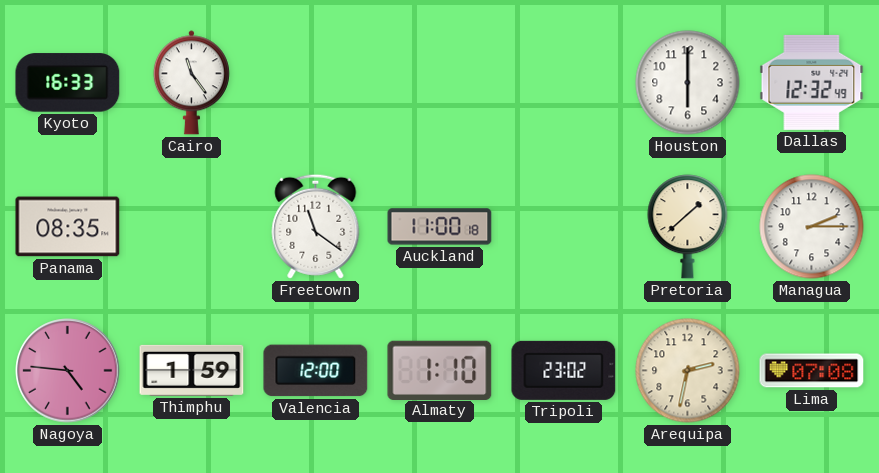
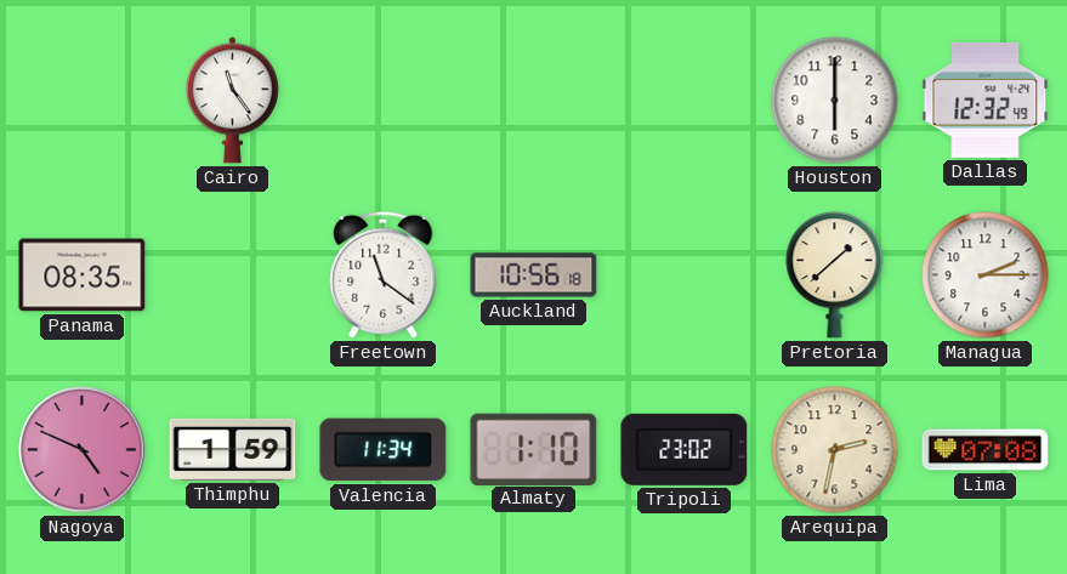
Kyoto: 16:33 -> none
Auckland: 11:00 -> 10:56
Nagoya: 4:46 -> 4:49
Valencia: 12:00 -> 11:34
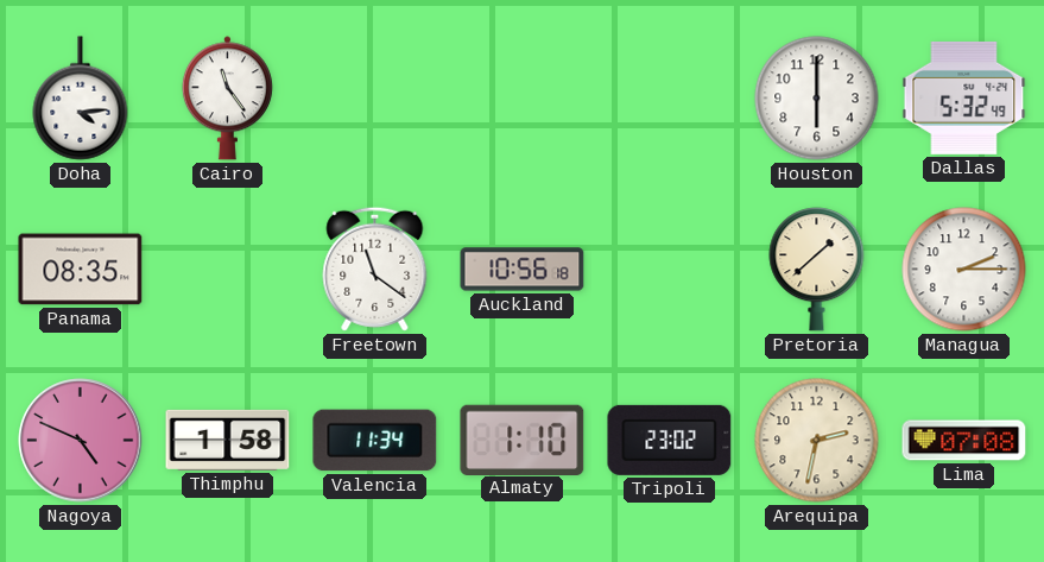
Doha: none -> 4:14
Dallas: 12:32 -> 5:32
Thimphu: 1:59 -> 1:58
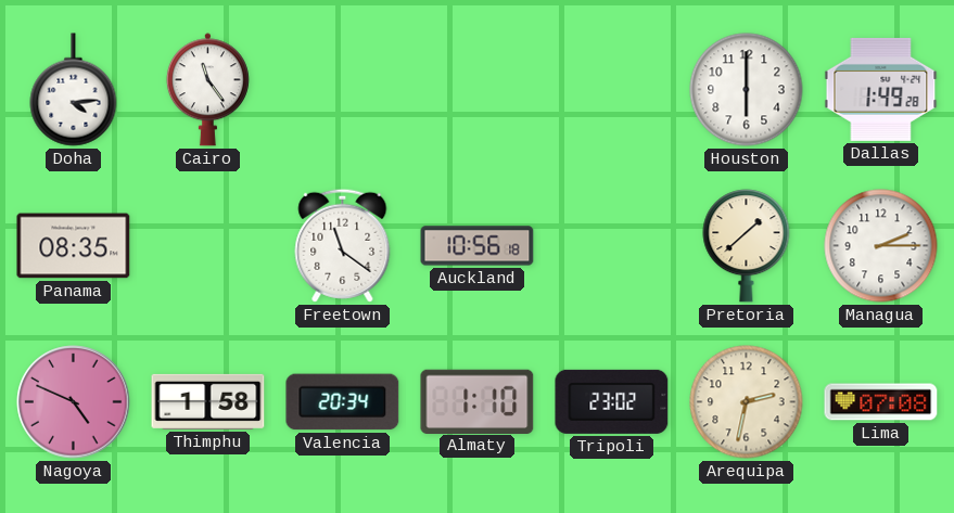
Dallas: 5:32 -> 1:49
Valencia: 11:34 -> 20:34
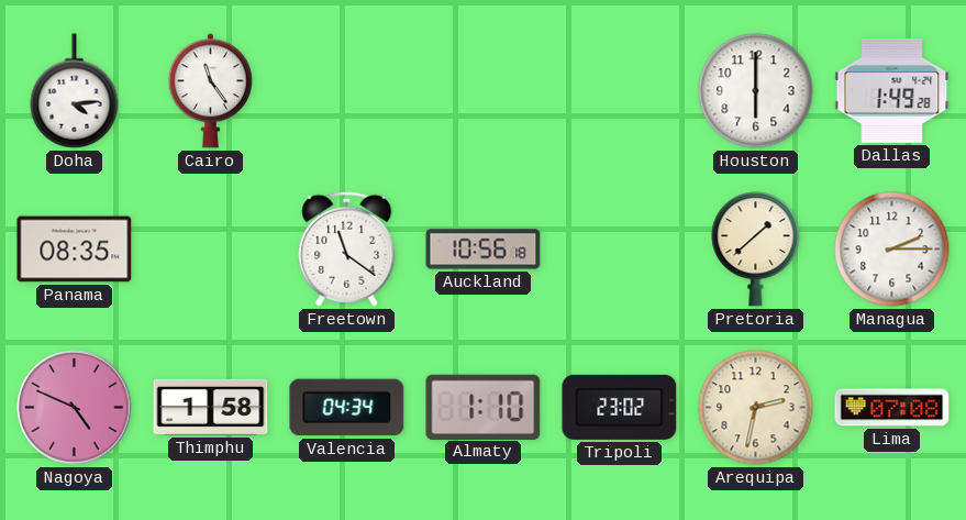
Valencia: 20:34 -> 04:34
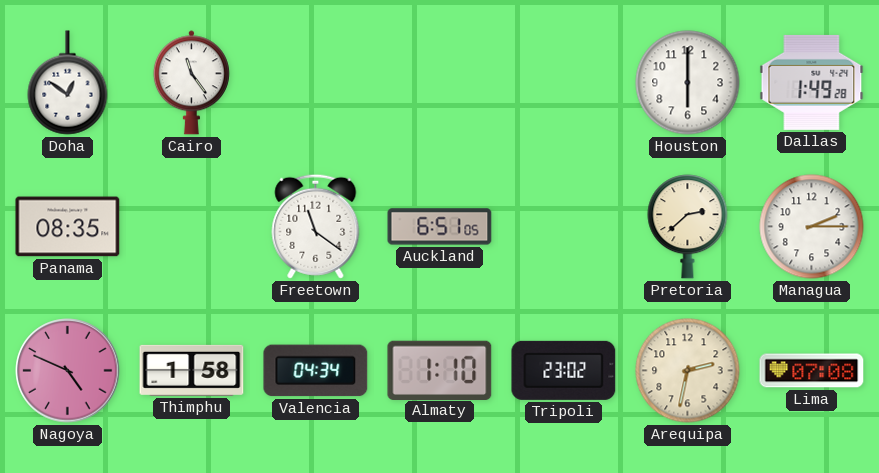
Doha: 4:14 -> 12:51
Auckland: 10:56 -> 6:51
Pretoria: 1:38 -> 2:38
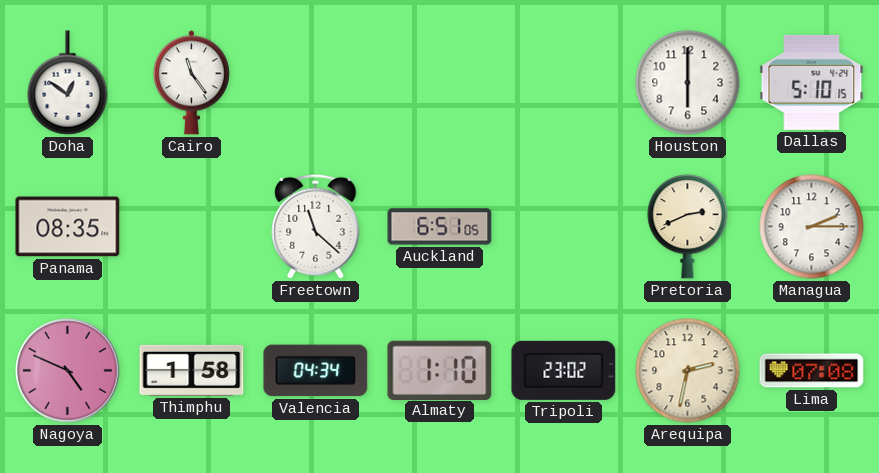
Dallas: 1:49 -> 5:10
Freetown: 11:21 -> 11:22
Pretoria: 2:38 -> 2:41
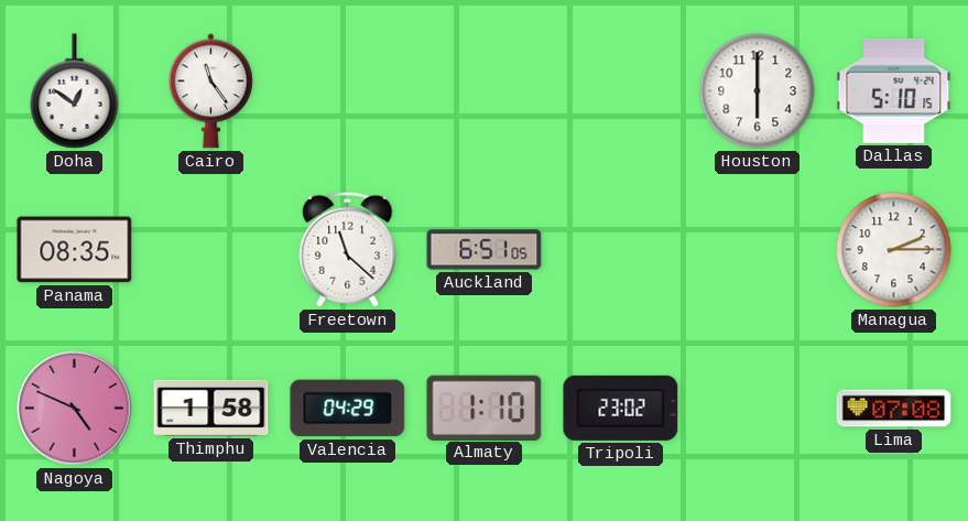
Pretoria: 2:41 -> none
Valencia: 04:34 -> 04:29
Arequipa: 2:32 -> none
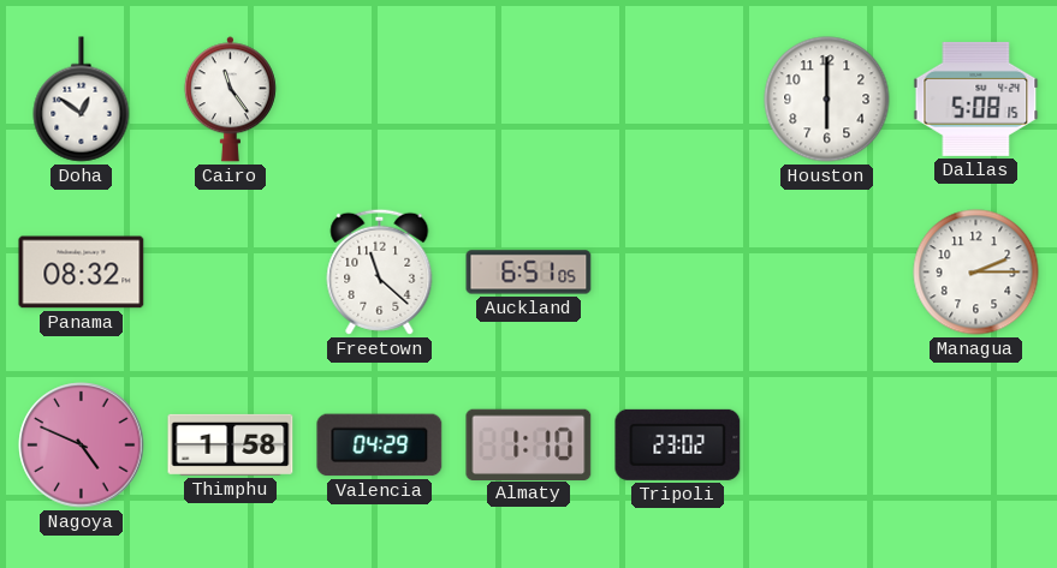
Dallas: 5:10 -> 5:08
Panama: 08:35 -> 08:32
Lima: 07:08 -> none
